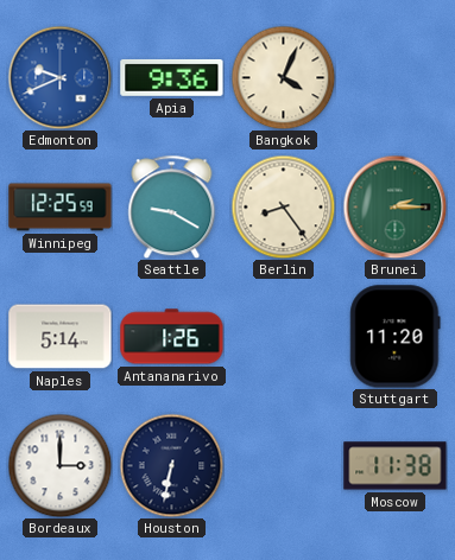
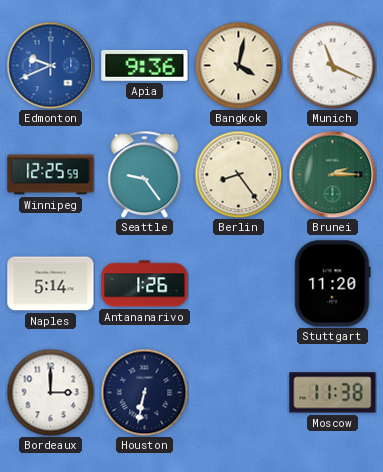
Bangkok: 4:04 -> 4:02
Munich: none -> 11:19
Seattle: 9:20 -> 9:24
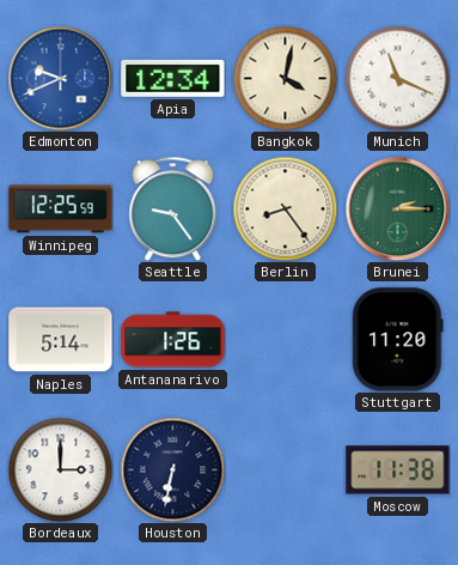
Apia: 9:36 -> 12:34
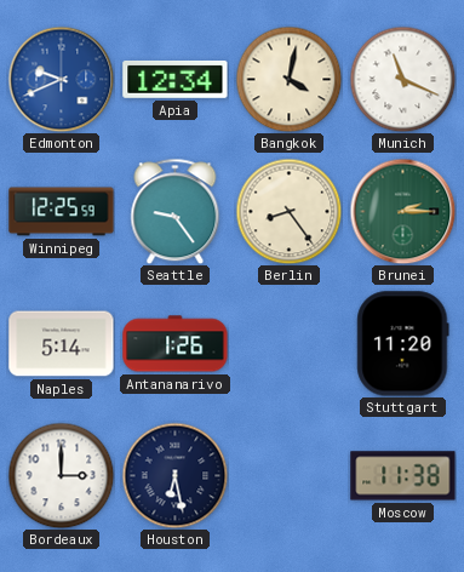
Houston: 6:32 -> 6:28
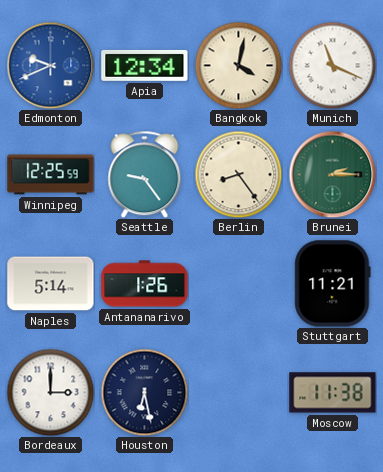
Stuttgart: 11:20 -> 11:21
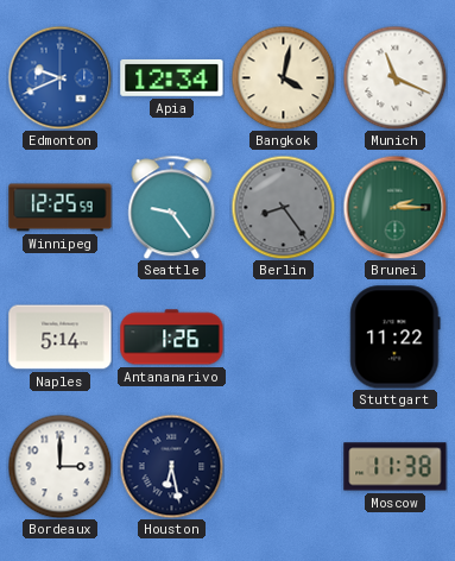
Berlin dial: cream -> grey
Stuttgart: 11:21 -> 11:22
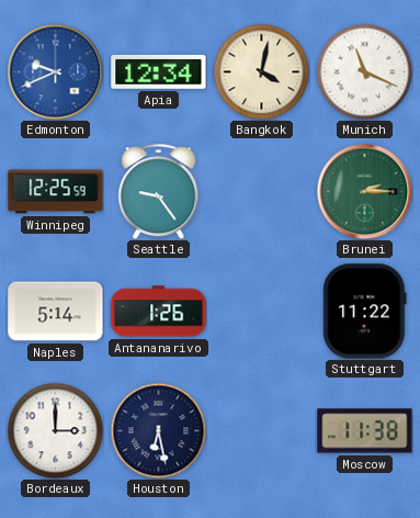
Berlin: 8:24 -> none
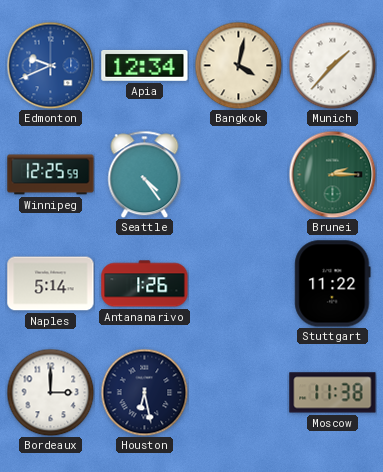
Munich: 11:19 -> 1:37
Seattle: 9:24 -> 4:24
